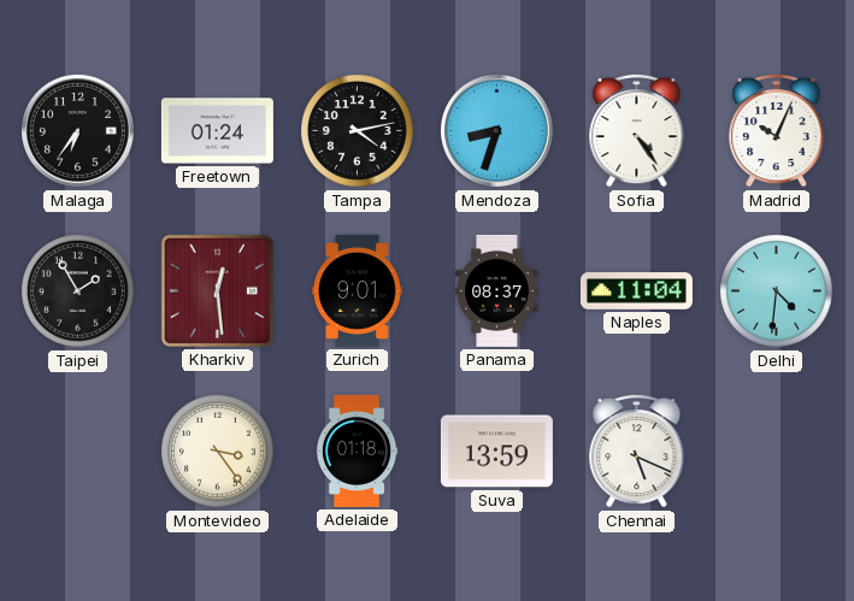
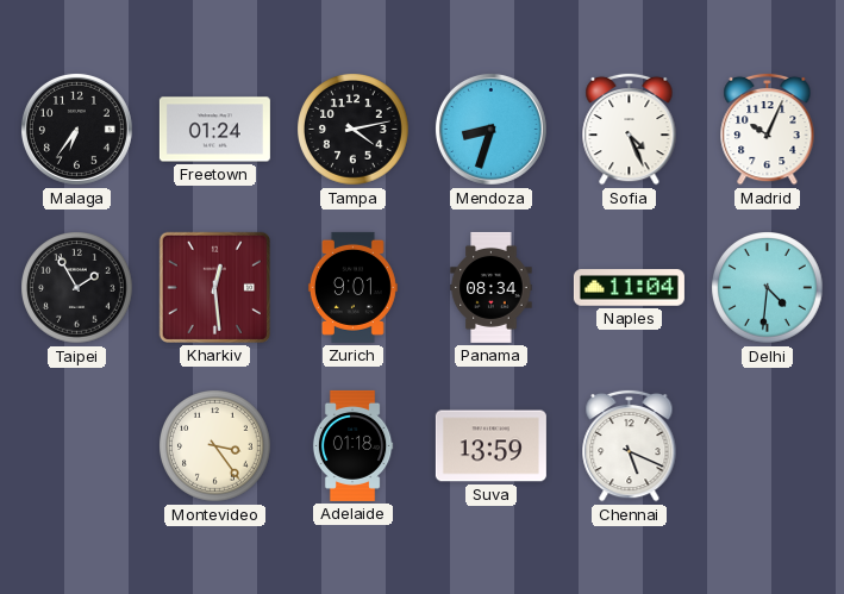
Sofia: 4:24 -> 4:26
Panama: 08:37 -> 08:34
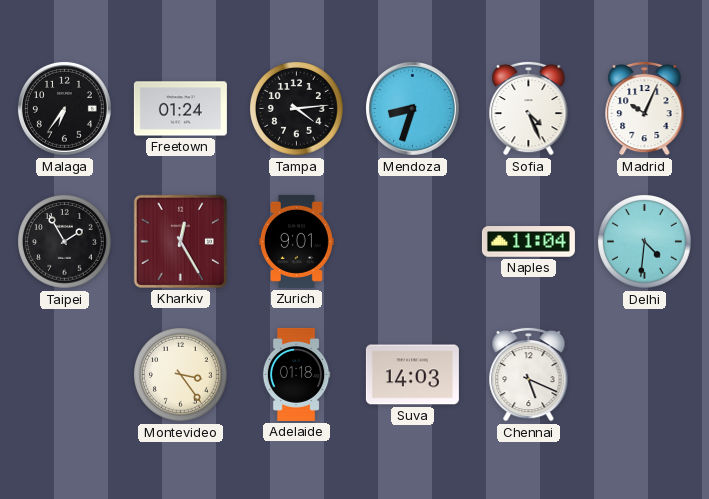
Tampa: 4:13 -> 4:14
Kharkiv: 12:29 -> 12:25
Panama: 08:34 -> none
Suva: 13:59 -> 14:03
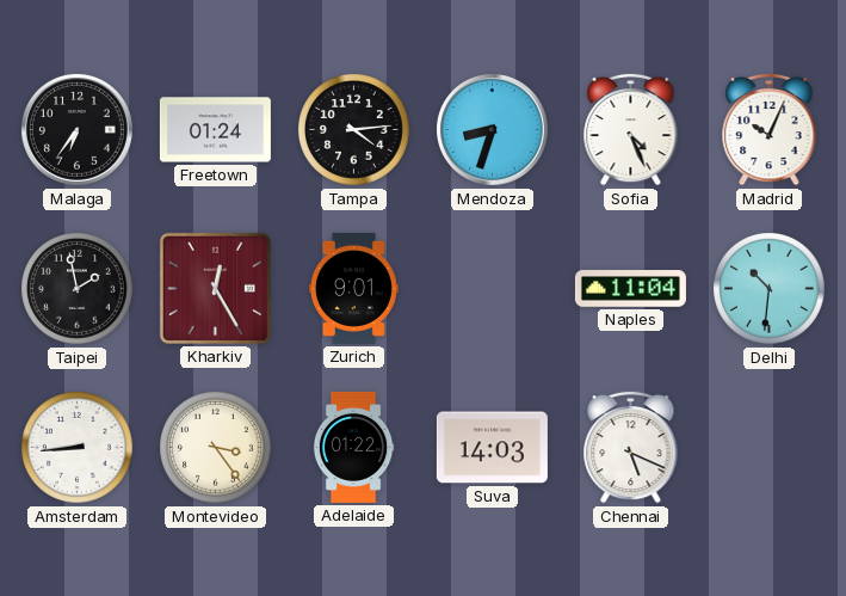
Taipei: 1:55 -> 1:58
Delhi: 4:31 -> 10:31
Amsterdam: none -> 8:44
Adelaide: 01:18 -> 01:22
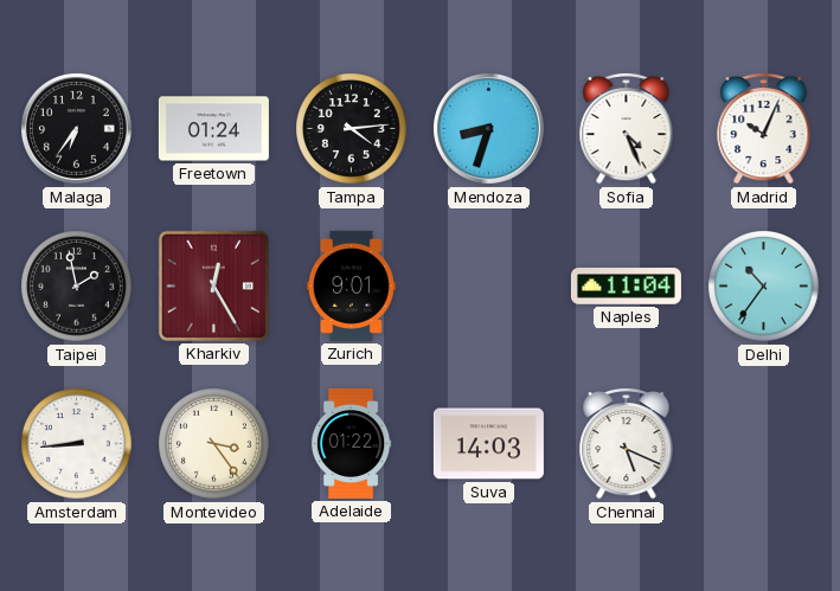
Delhi: 10:31 -> 10:36
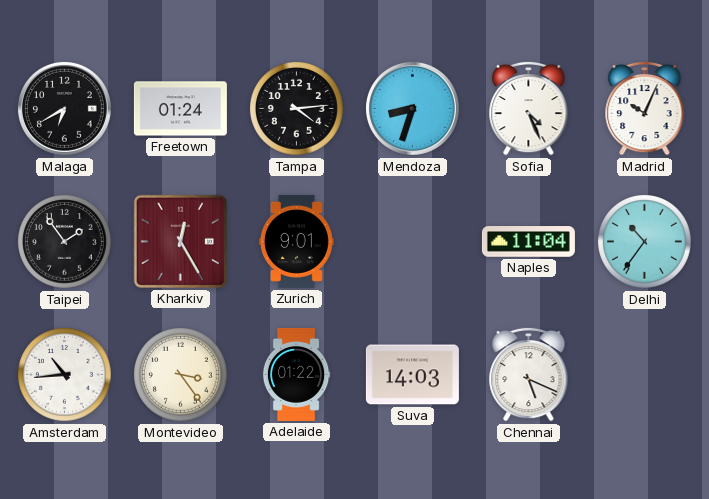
Malaga: 6:36 -> 6:40
Taipei: 1:58 -> 1:54
Amsterdam: 8:44 -> 10:44
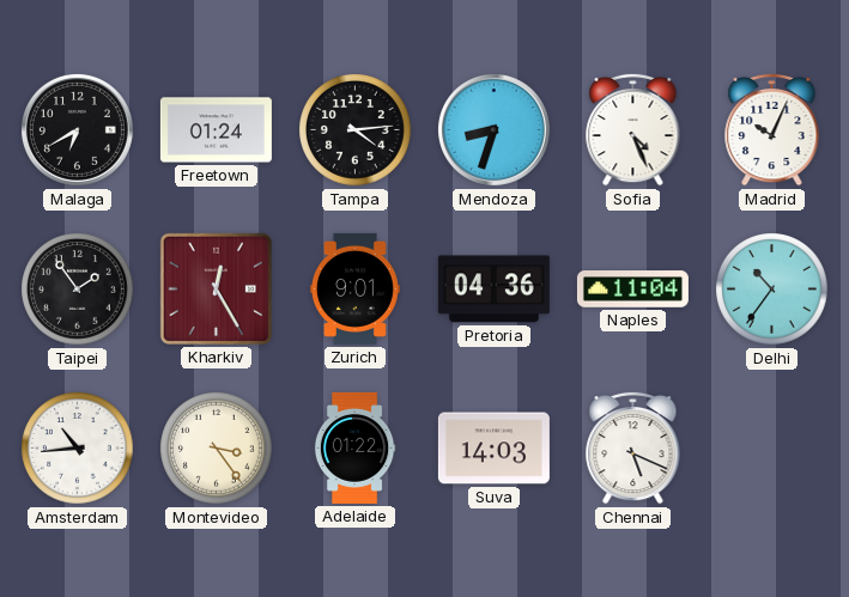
Pretoria: none -> 04:36
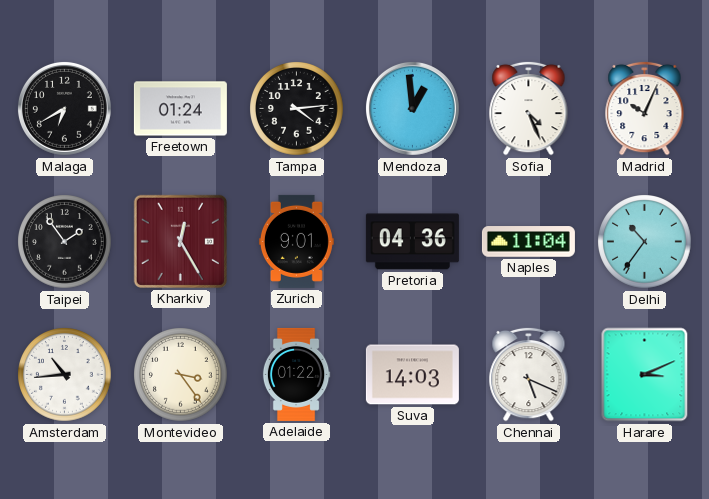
Mendoza: 8:33 -> 12:59
Harare: none -> 3:11
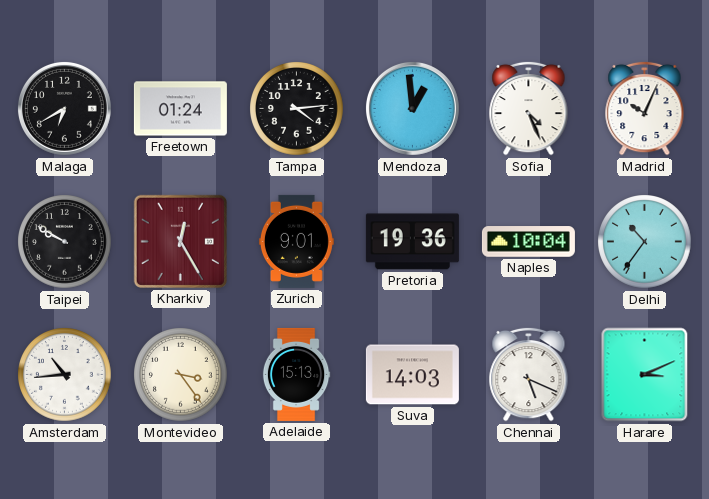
Taipei: 1:54 -> 9:50
Pretoria: 04:36 -> 19:36
Naples: 11:04 -> 10:04
Adelaide: 01:22 -> 15:13
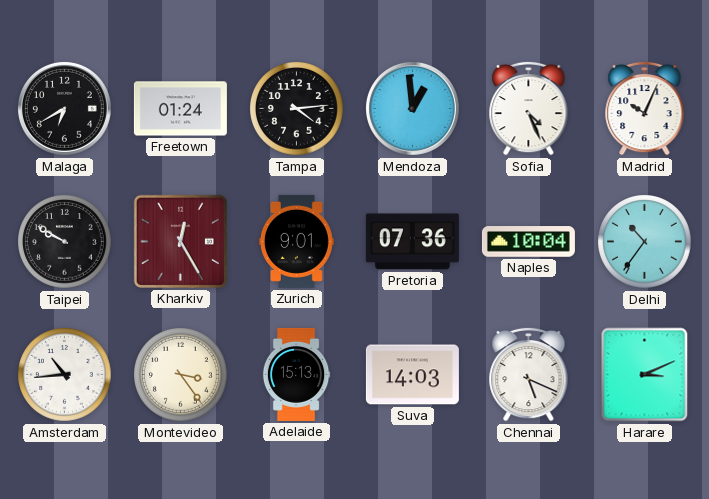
Pretoria: 19:36 -> 07:36
